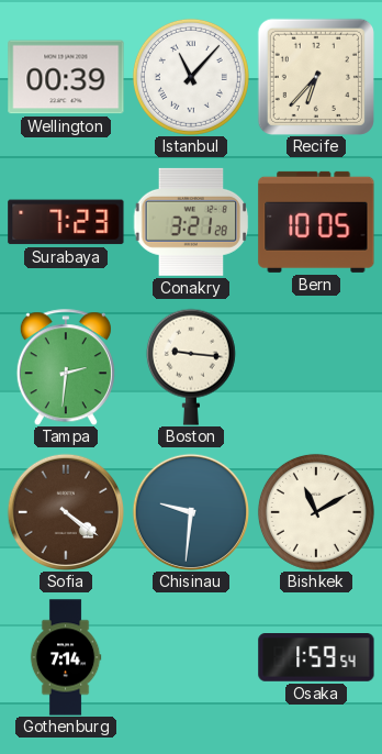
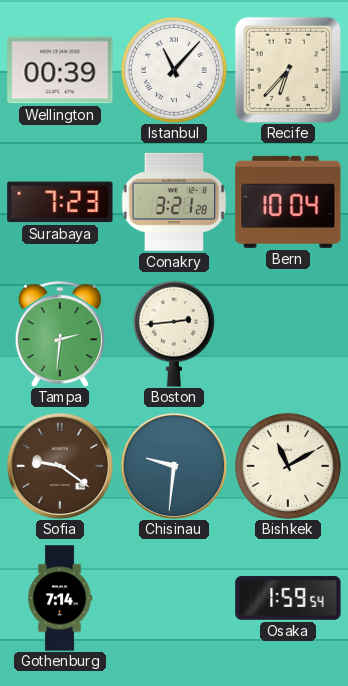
Bern: 10:05 -> 10:04
Boston: 9:16 -> 2:44
Sofia: 4:21 -> 9:21
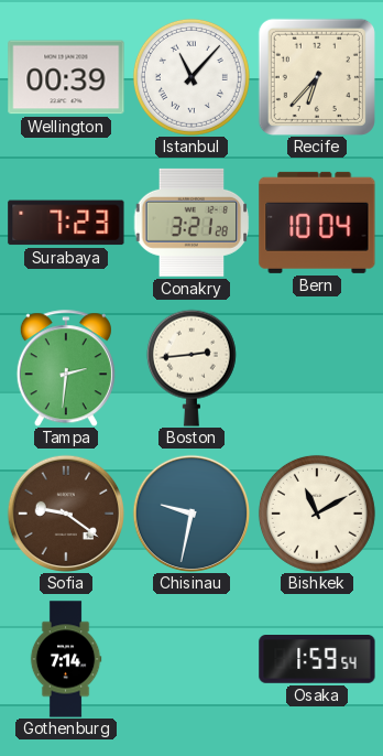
Chisinau: 9:31 -> 9:32
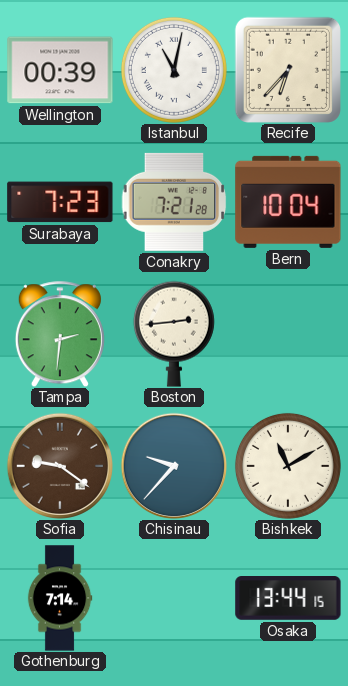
Istanbul: 11:07 -> 11:02
Conakry: 3:21 -> 7:21
Chisinau: 9:32 -> 9:37
Osaka: 1:59 -> 13:44
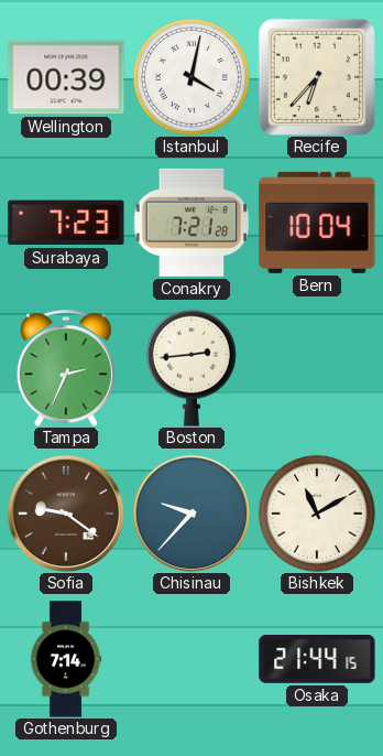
Istanbul: 11:02 -> 4:02
Tampa: 2:31 -> 2:34
Osaka: 13:44 -> 21:44
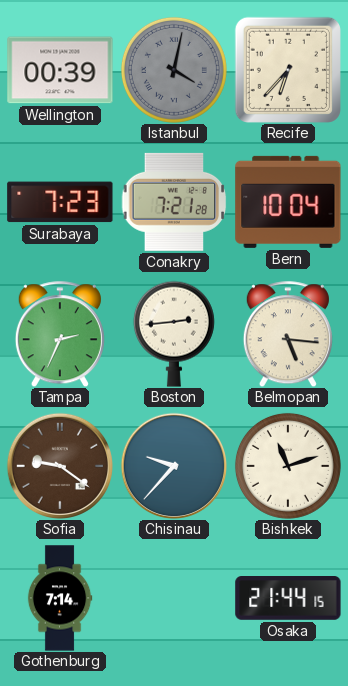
Istanbul dial: white -> grey
Belmopan: none -> 5:16
Bishkek: 11:10 -> 11:12
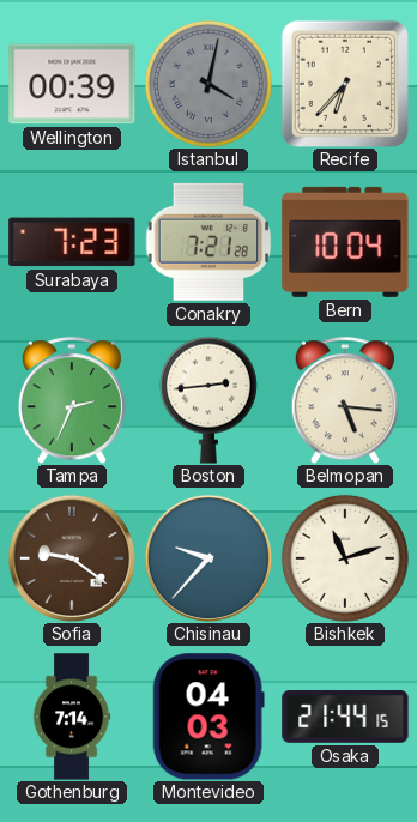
Montevideo: none -> 04:03
